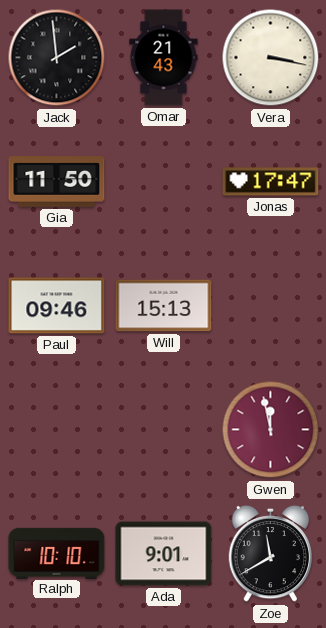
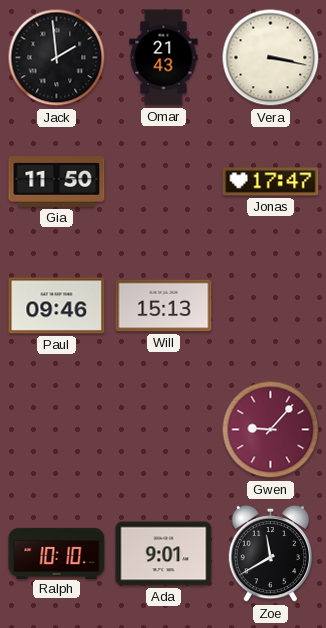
Gwen: 11:58 -> 9:07
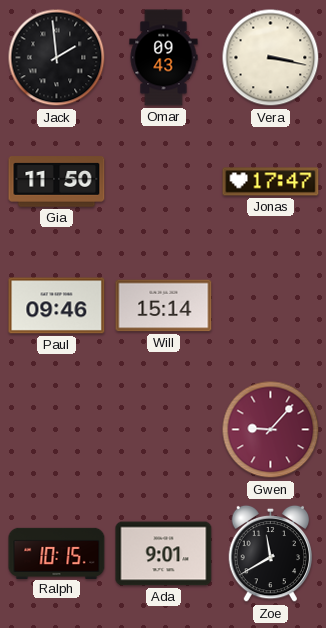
Omar: 21:43 -> 09:43
Will: 15:13 -> 15:14
Ralph: 10:10 -> 10:15
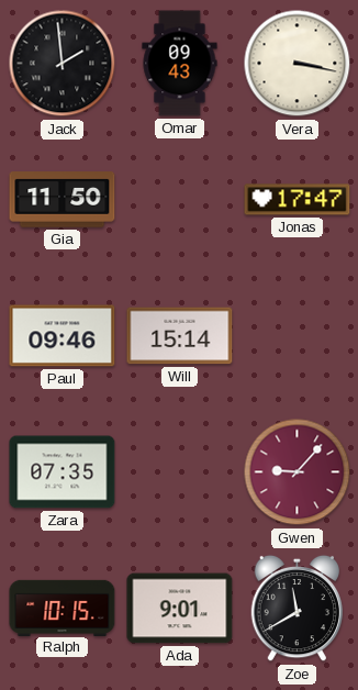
Zara: none -> 07:35
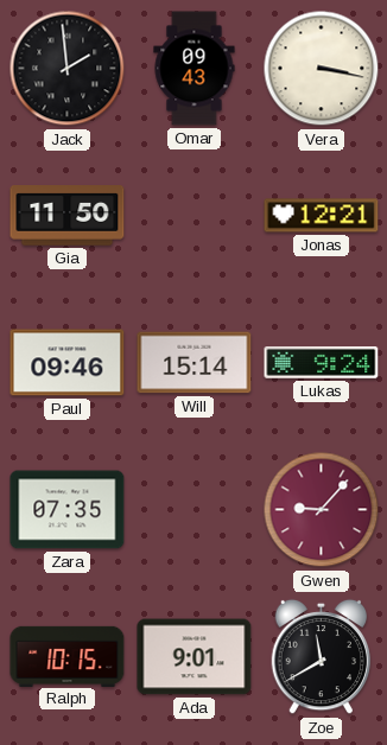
Jonas: 17:47 -> 12:21
Lukas: none -> 9:24
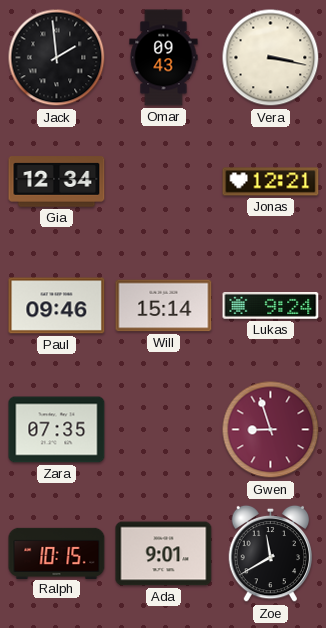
Gia: 11:50 -> 12:34
Gwen: 9:07 -> 8:57
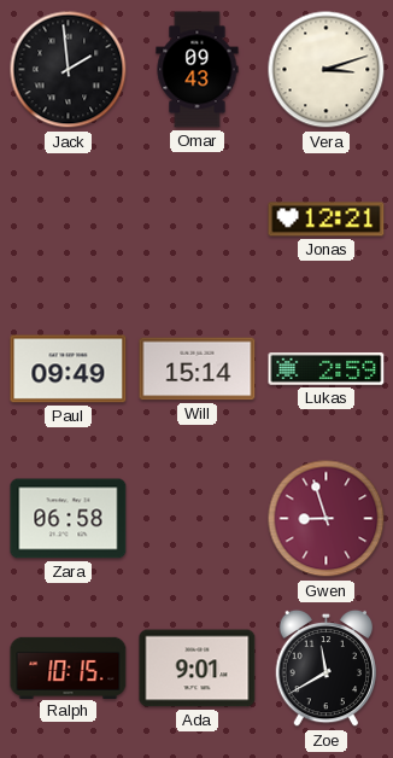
Vera: 3:17 -> 3:12
Gia: 12:34 -> none
Paul: 09:46 -> 09:49
Lukas: 9:24 -> 2:59
Zara: 07:35 -> 06:58
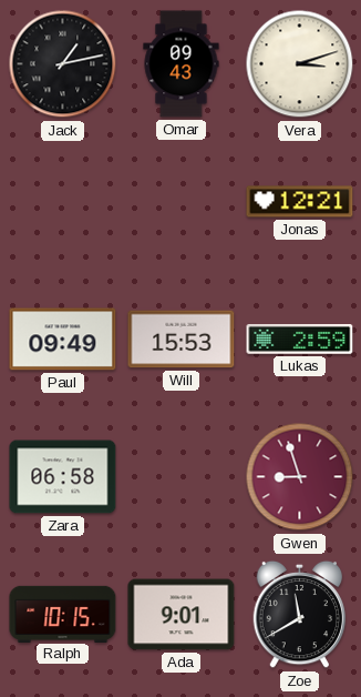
Jack: 1:59 -> 1:13
Will: 15:14 -> 15:53
